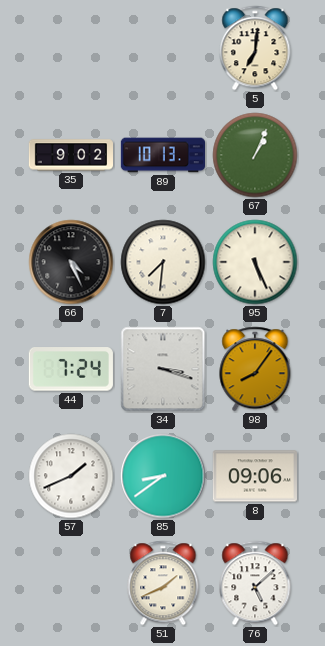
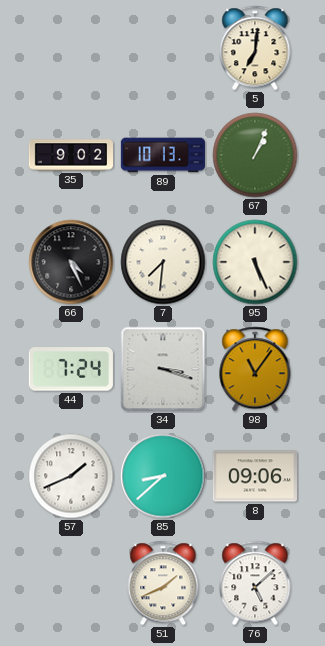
98: 8:06 -> 11:06
85: 8:39 -> 8:38
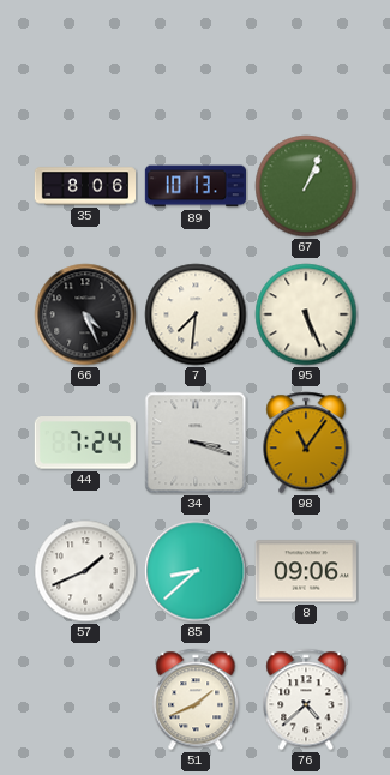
5: 7:01 -> none
35: 9:02 -> 8:06
76: 5:08 -> 4:38
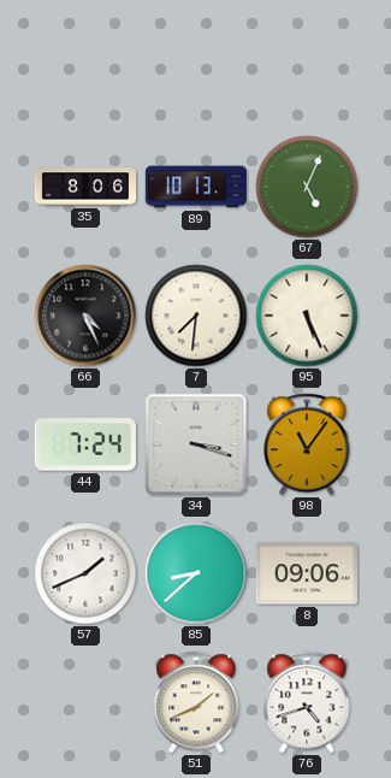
67: 1:04 -> 5:04
76: 4:38 -> 4:42
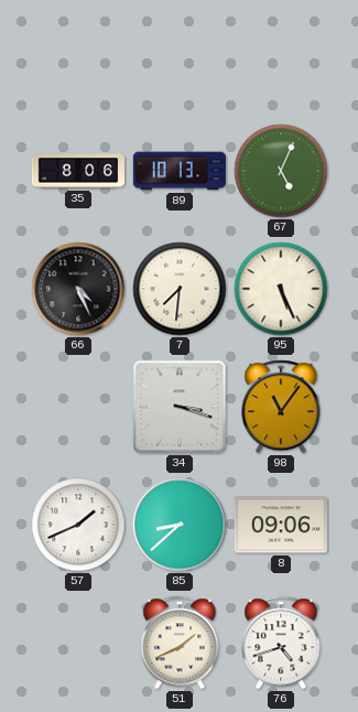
44: 7:24 -> none
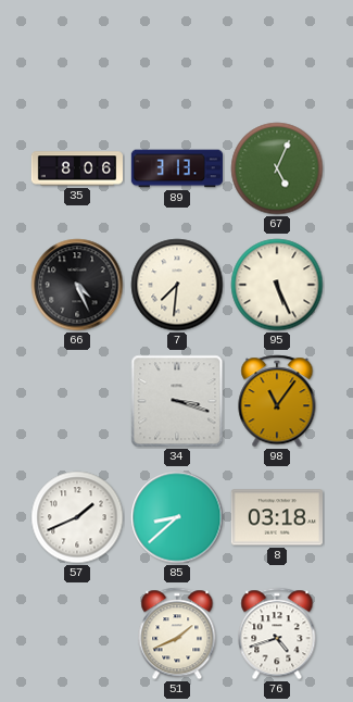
89: 10:13 -> 3:13
8: 09:06 -> 03:18
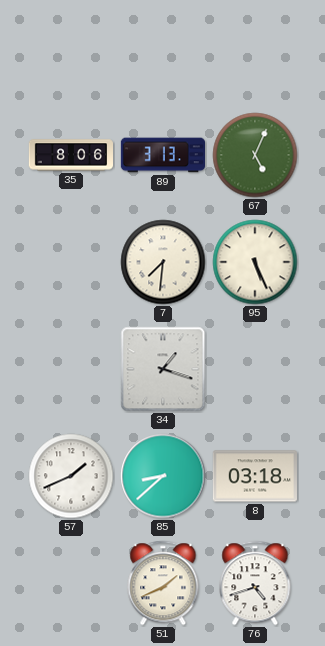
66: 4:26 -> none
34: 3:18 -> 1:18
98: 11:06 -> none
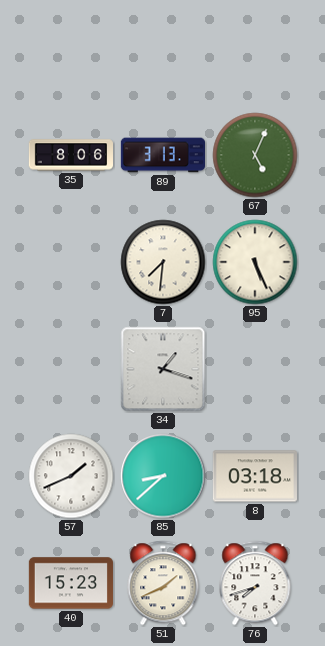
40: none -> 15:23
76: 4:42 -> 7:42
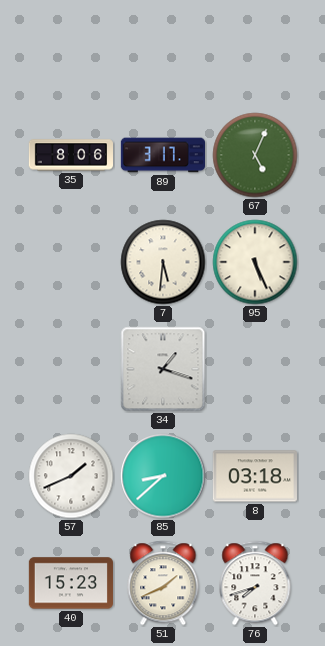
89: 3:13 -> 3:17
7: 7:31 -> 5:31
